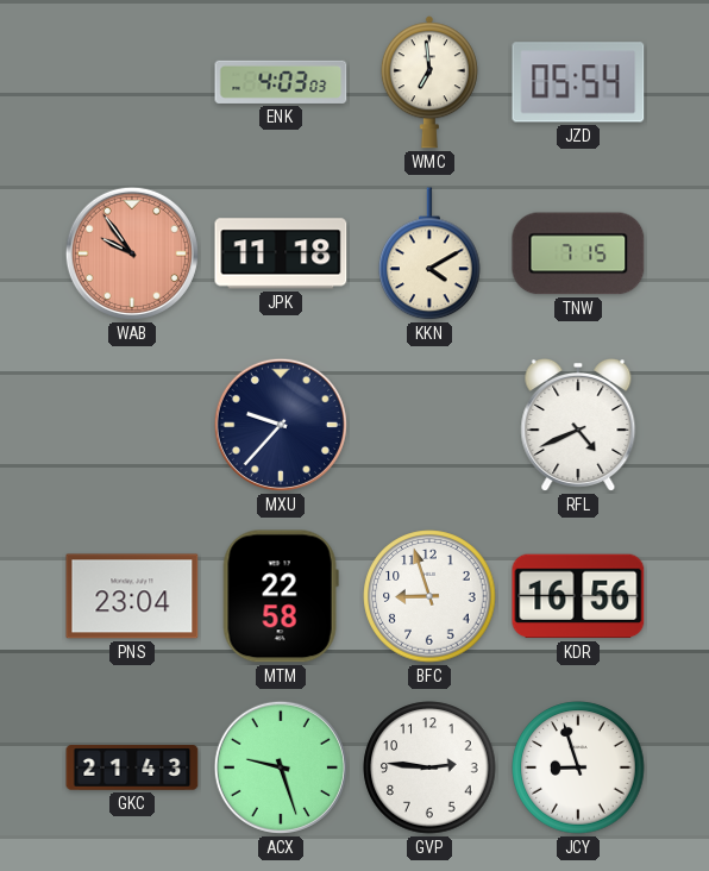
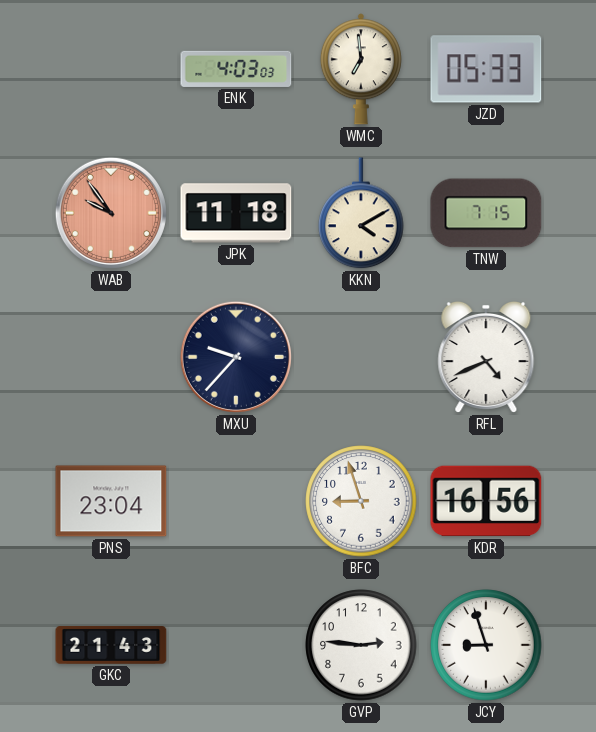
JZD: 05:54 -> 05:33
MTM: 22:58 -> none
ACX: 9:27 -> none
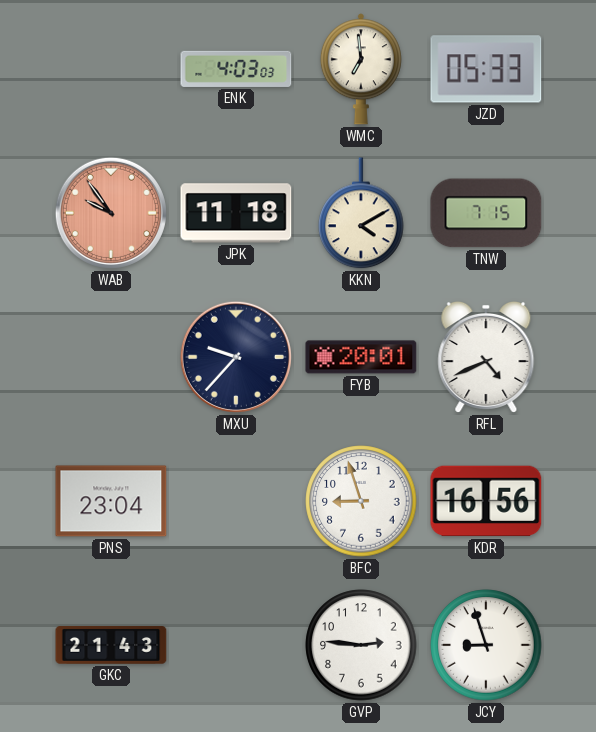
FYB: none -> 20:01
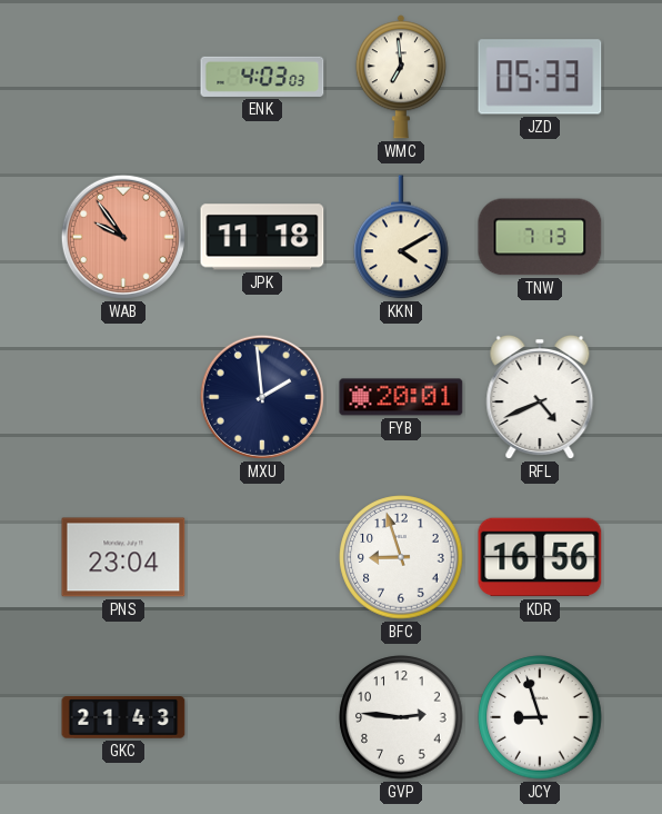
TNW: 7:15 -> 7:13
MXU: 9:37 -> 1:59
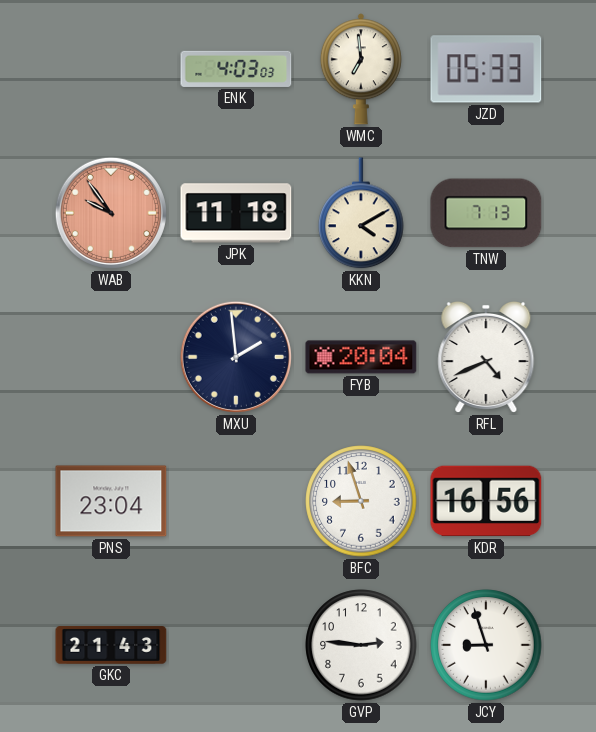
FYB: 20:01 -> 20:04
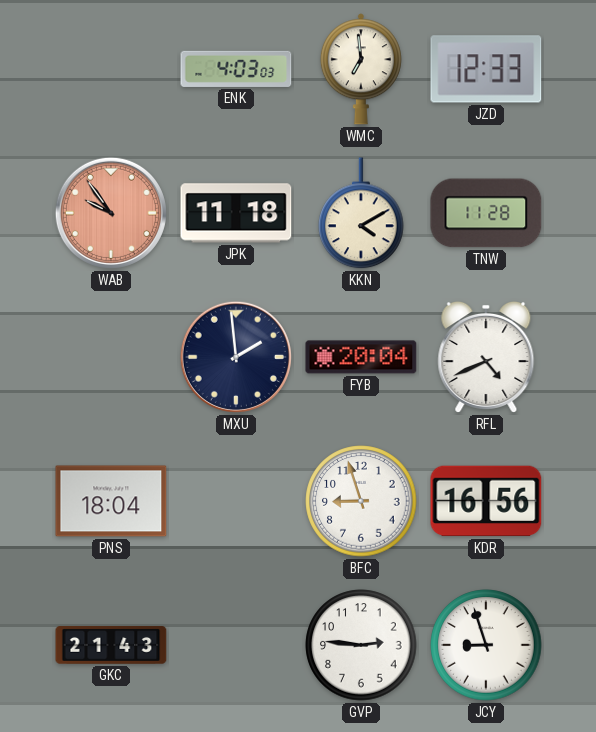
JZD: 05:33 -> 12:33
TNW: 7:13 -> 11:28
PNS: 23:04 -> 18:04
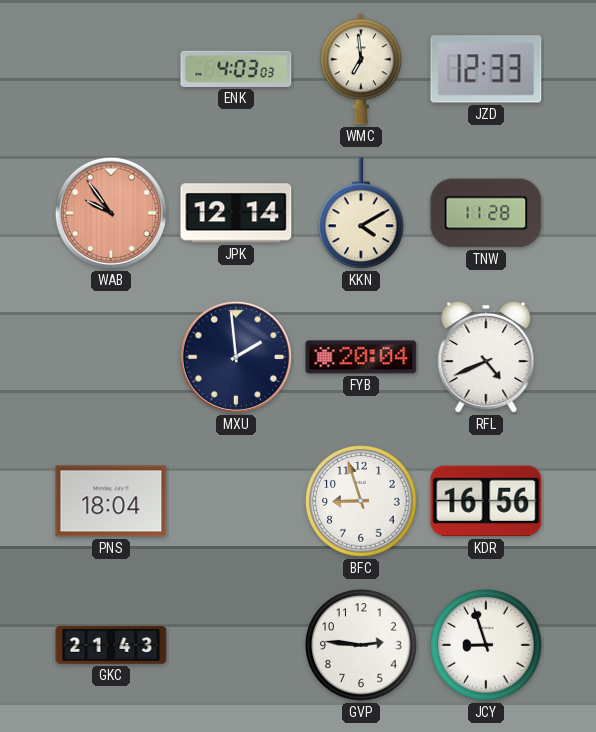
JPK: 11:18 -> 12:14
